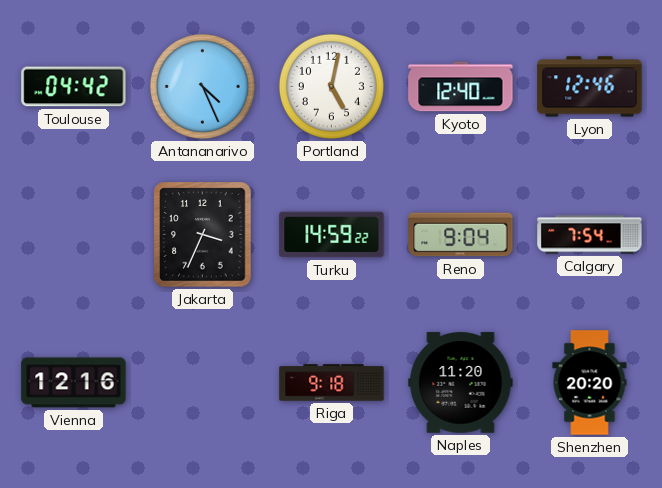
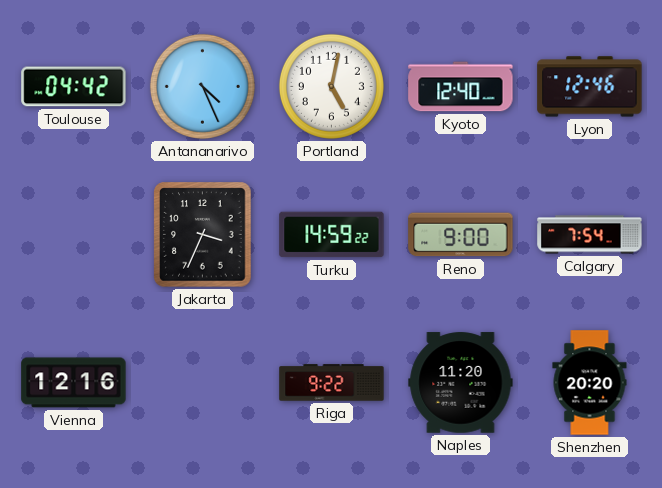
Reno: 9:04 -> 9:00
Riga: 9:18 -> 9:22
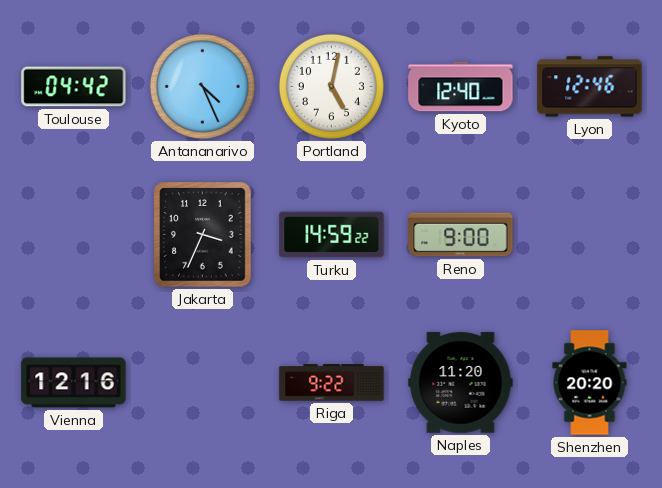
Calgary: 7:54 -> none
